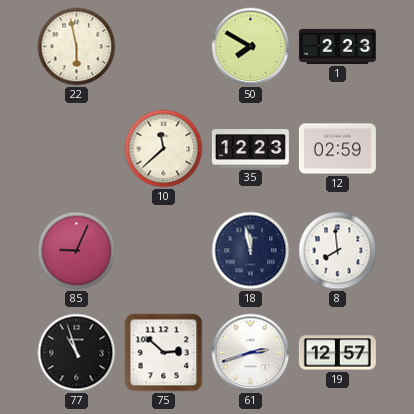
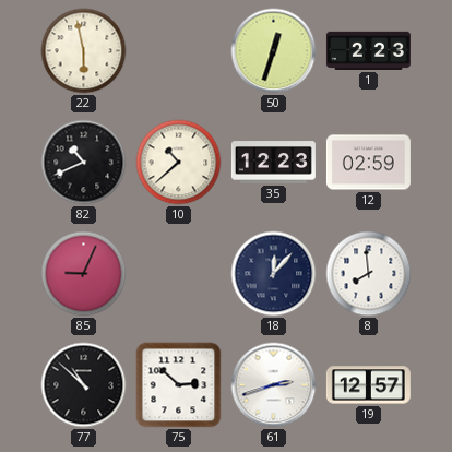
50: 7:50 -> 12:33
82: none -> 10:41
10: 11:38 -> 10:38
18: 11:58 -> 12:07
77: 10:57 -> 10:52
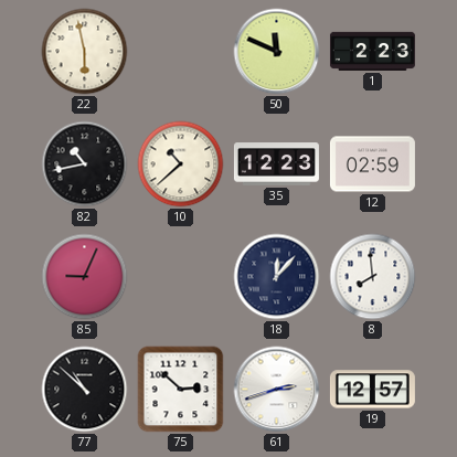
50: 12:33 -> 11:49
82: 10:41 -> 10:43
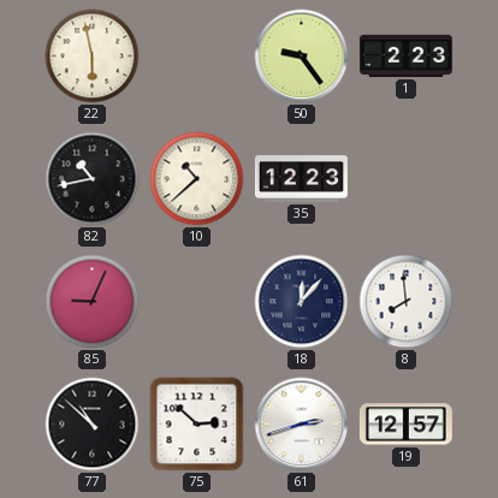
50: 11:49 -> 9:24
12: 02:59 -> none
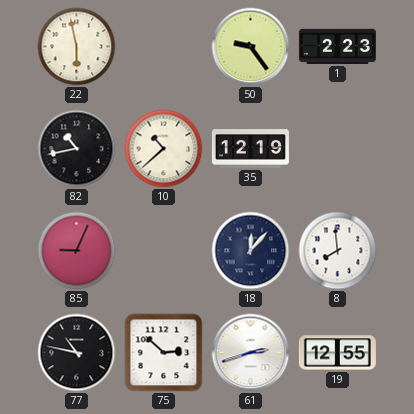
35: 12:23 -> 12:19
77: 10:52 -> 10:47
19: 12:57 -> 12:55
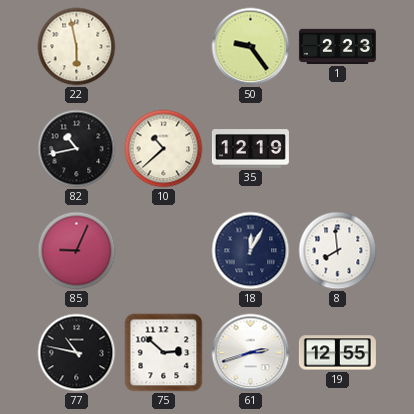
18: 12:07 -> 12:05
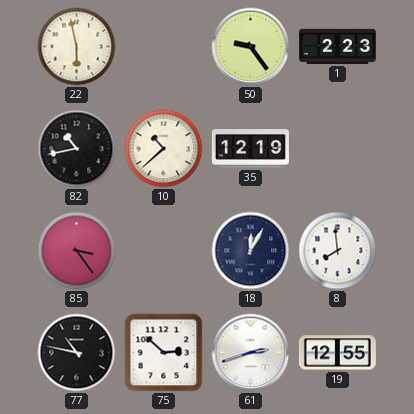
85: 9:04 -> 3:24
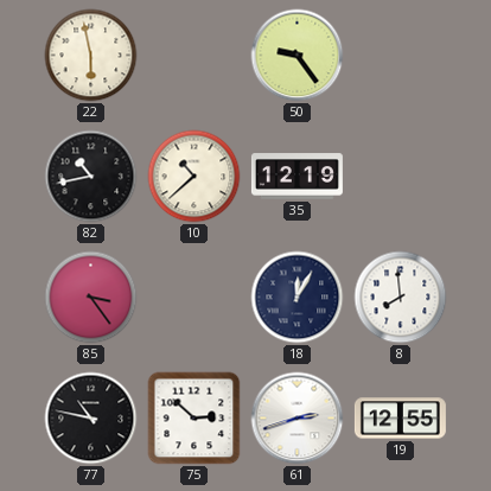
1: 2:23 -> none
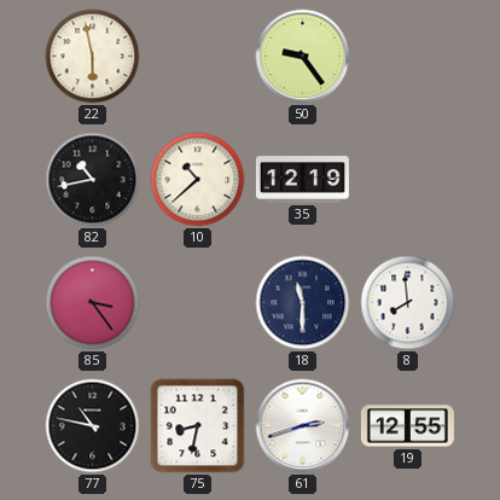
18: 12:05 -> 11:30
75: 2:52 -> 8:32
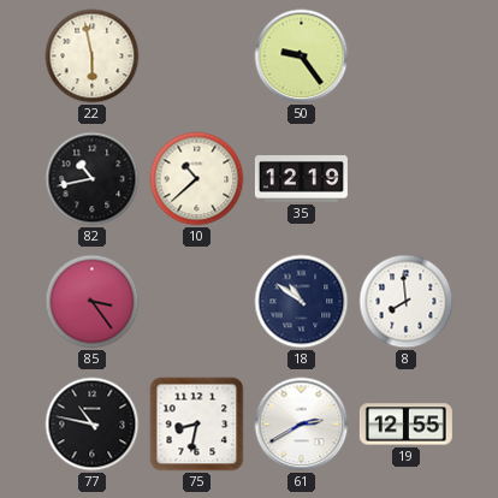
18: 11:30 -> 10:51
61: 2:42 -> 2:40
